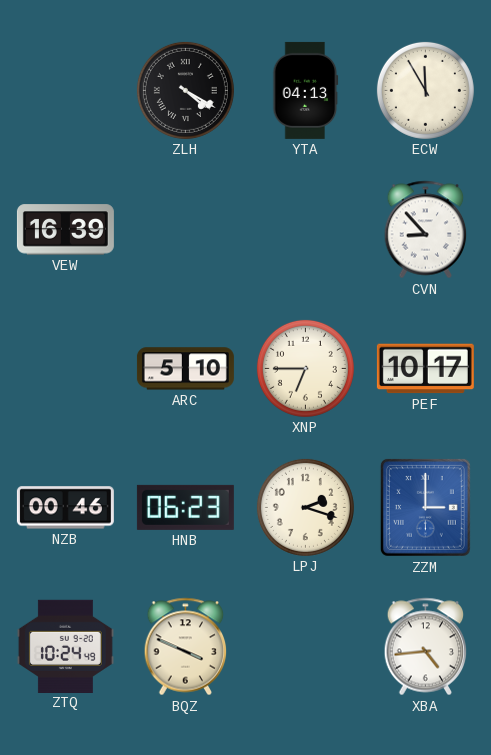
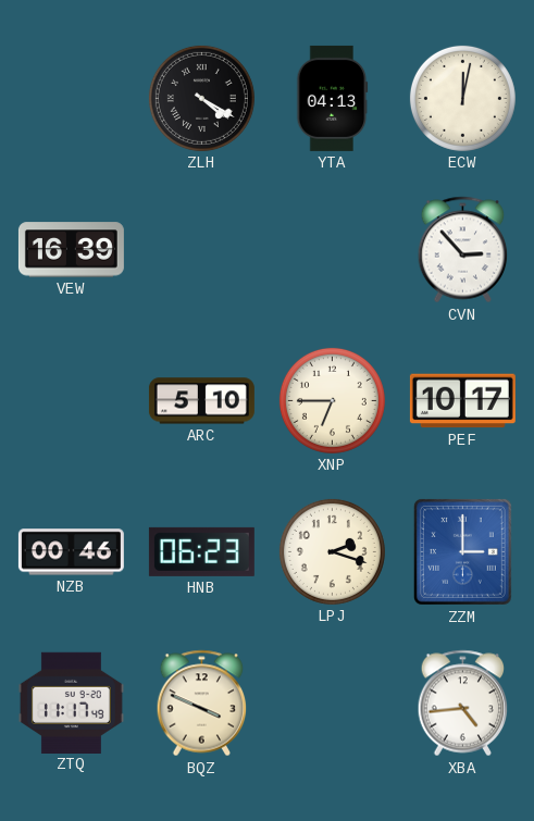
ECW: 11:55 -> 12:02
CVN: 8:53 -> 2:53
ZTQ: 10:24 -> 11:17
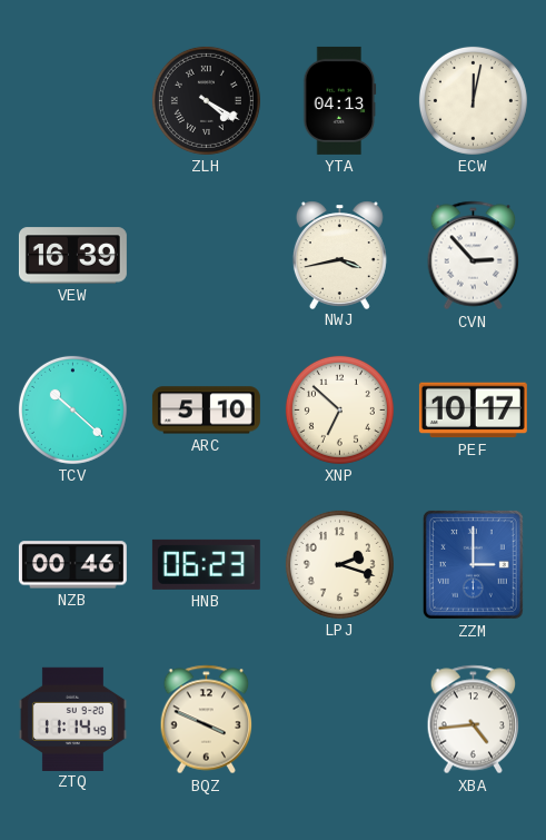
NWJ: none -> 3:43
TCV: none -> 10:22
XNP: 6:45 -> 6:52
ZTQ: 11:17 -> 11:14
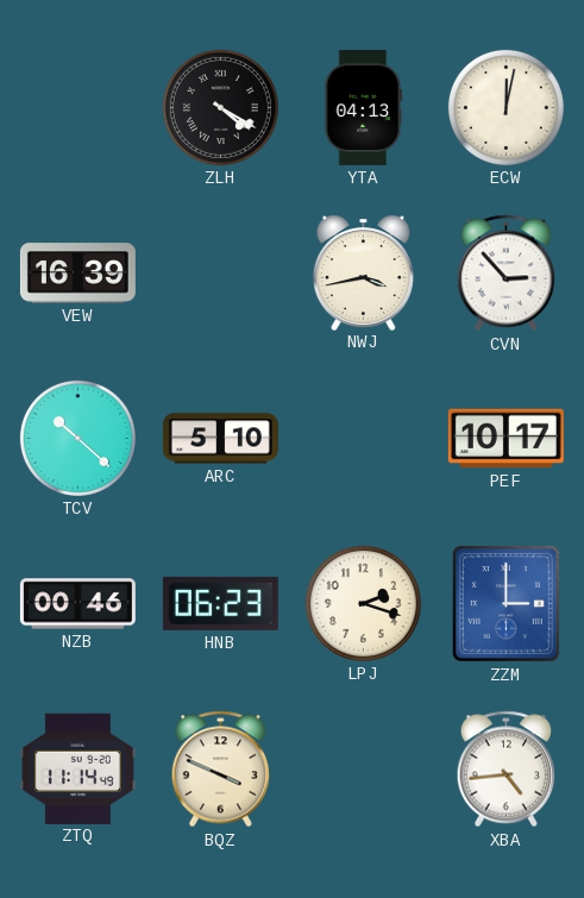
XNP: 6:52 -> none
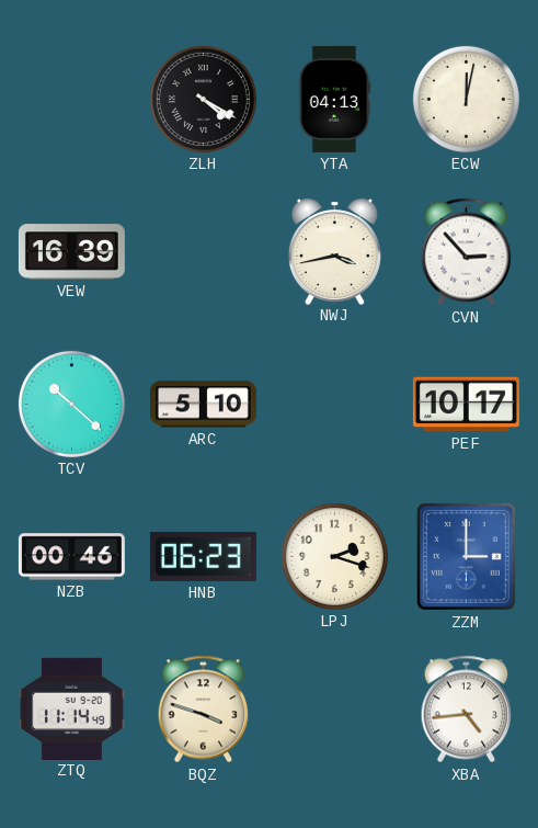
BQZ: 3:49 -> 3:48
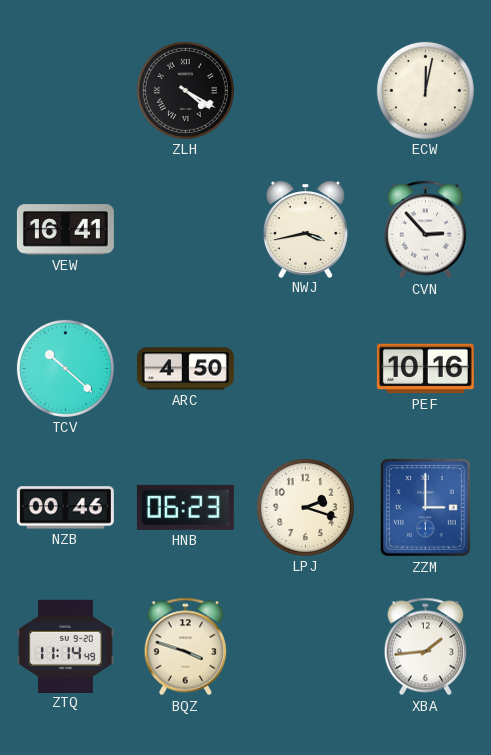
YTA: 04:13 -> none
VEW: 16:39 -> 16:41
ARC: 5:10 -> 4:50
PEF: 10:17 -> 10:16
XBA: 4:44 -> 1:44
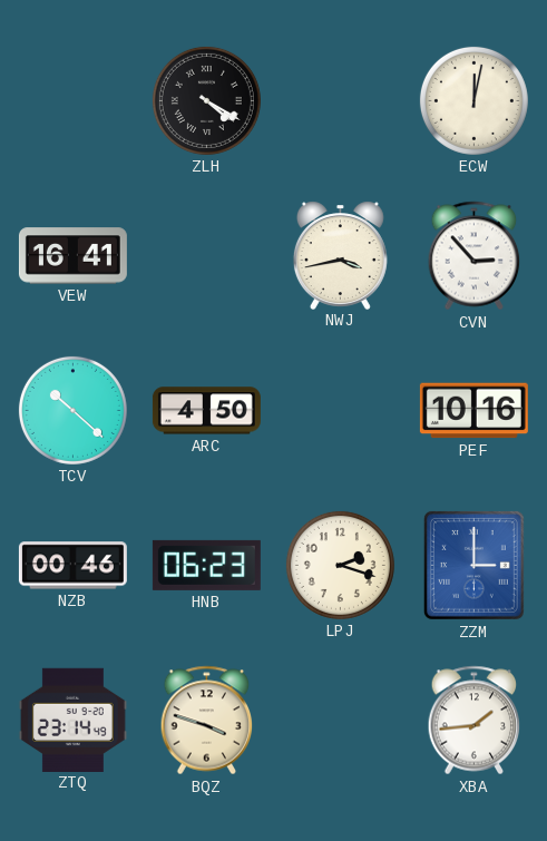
ZTQ: 11:14 -> 23:14
